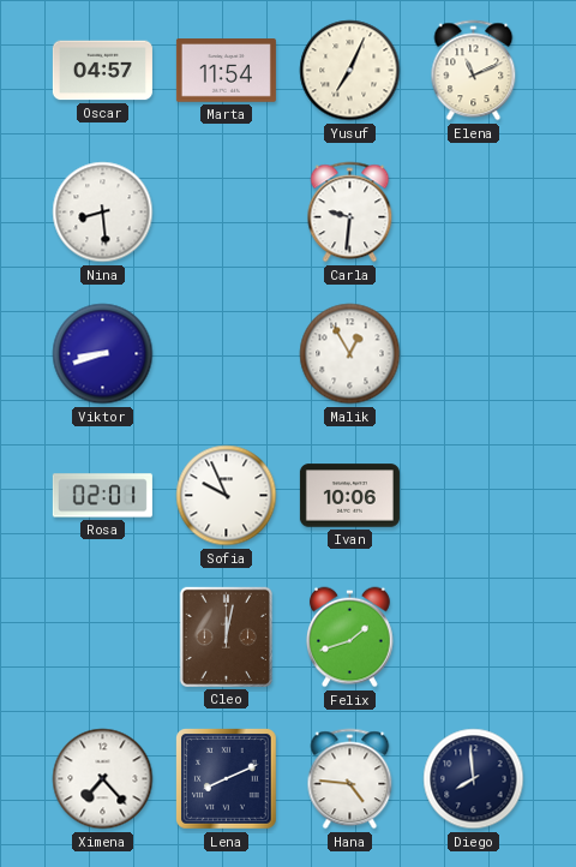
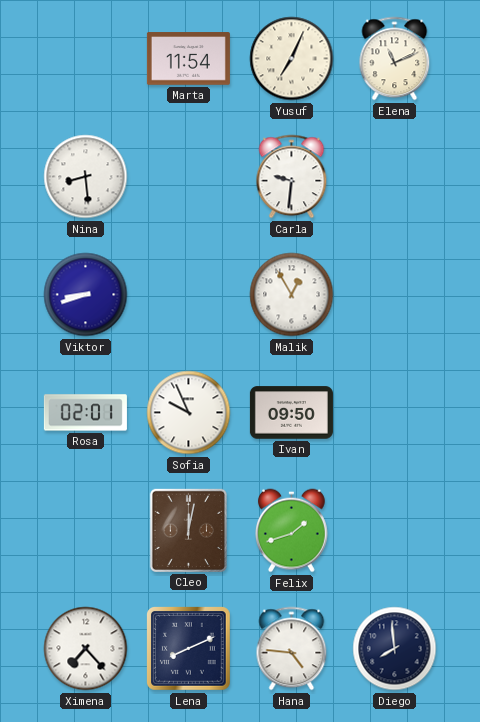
Oscar: 04:57 -> none
Ivan: 10:06 -> 09:50
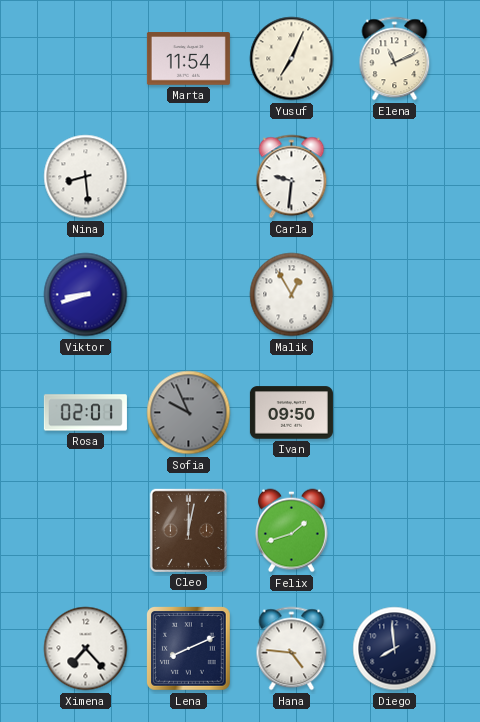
Sofia dial: white -> grey
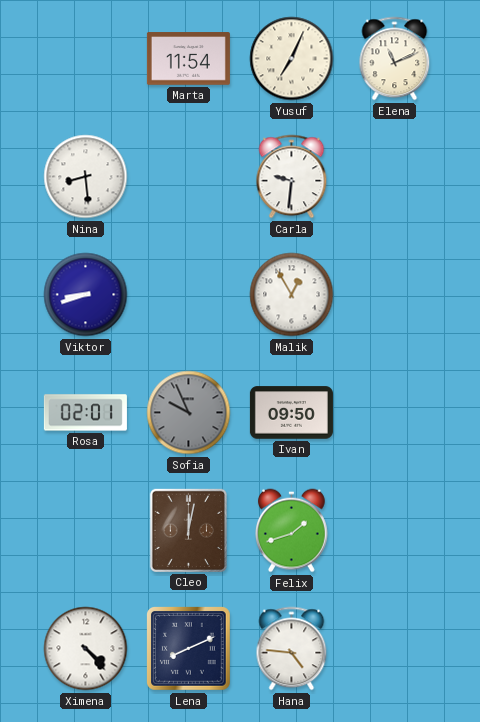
Ximena: 7:23 -> 4:23
Diego: 7:59 -> none
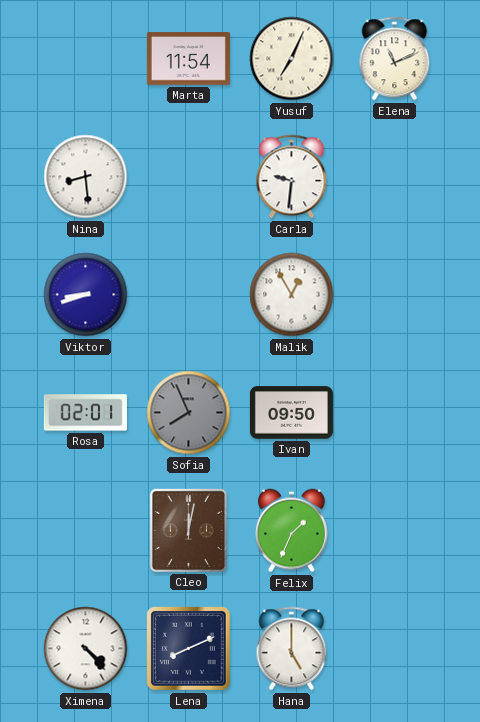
Sofia: 9:56 -> 7:56
Felix: 1:42 -> 1:34
Hana: 4:46 -> 5:00
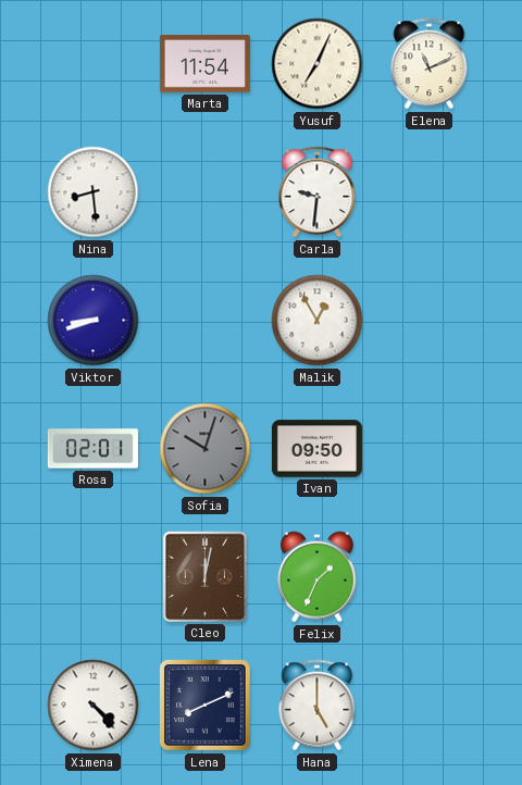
Sofia: 7:56 -> 10:03
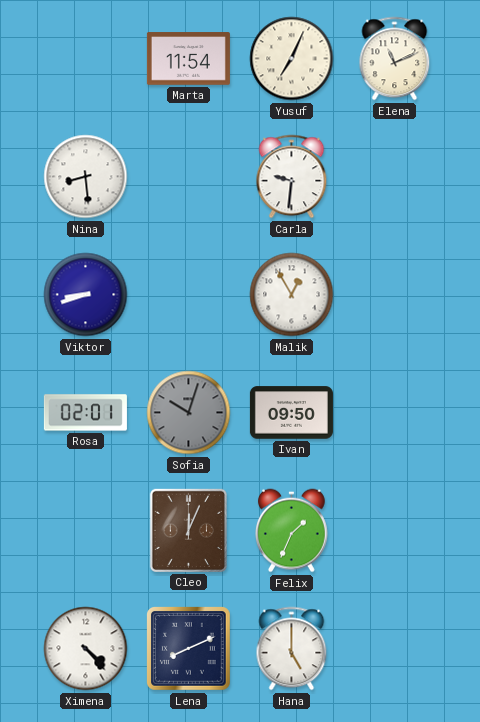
Cleo: 12:02 -> 12:04
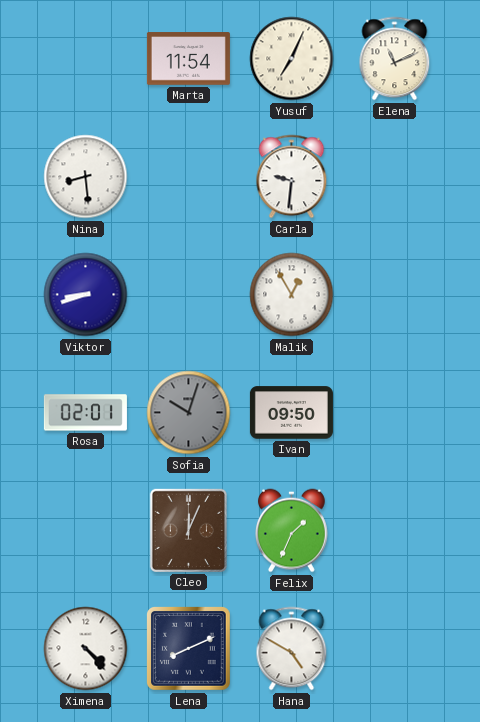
Hana: 5:00 -> 4:50
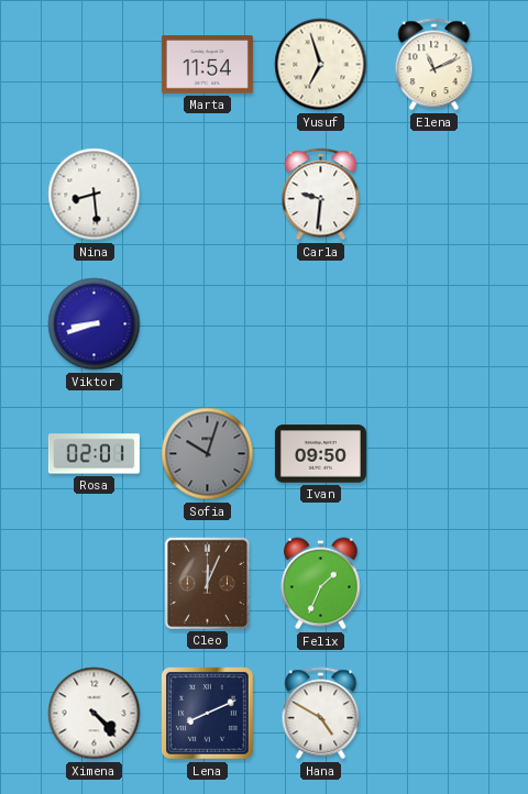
Yusuf: 7:04 -> 6:57
Malik: 12:55 -> none
